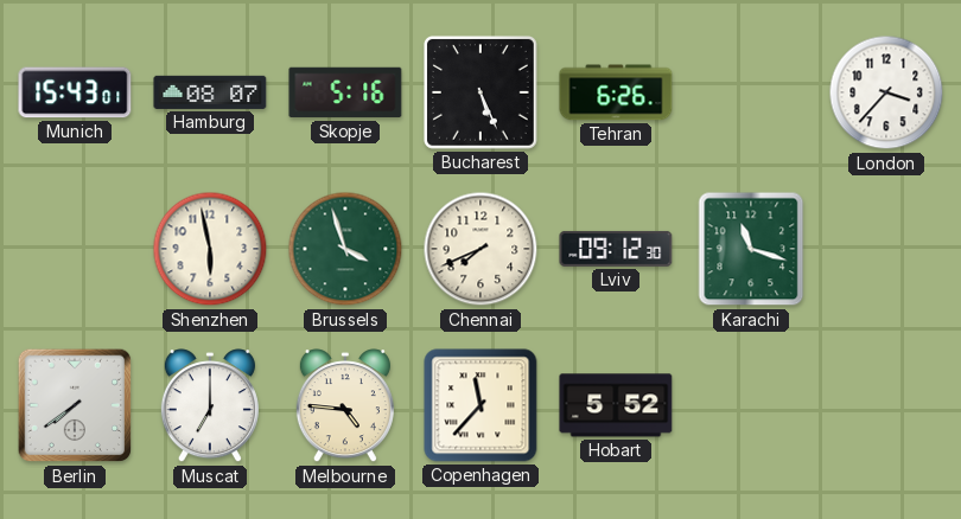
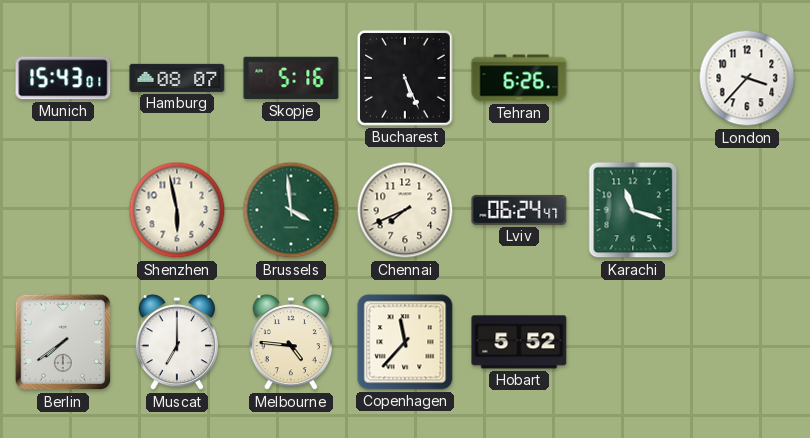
Brussels: 3:57 -> 3:59
Lviv: 09:12 -> 06:24
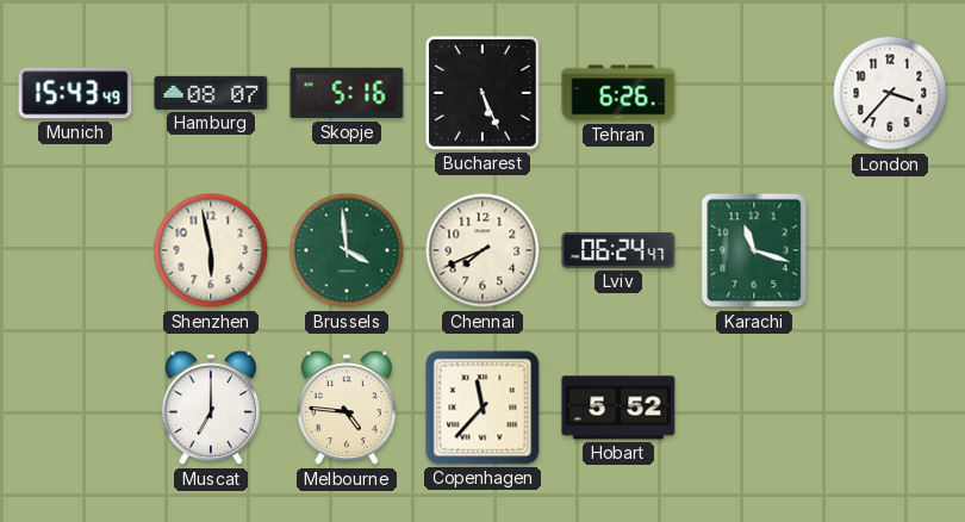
Munich: 15:43:01 -> 15:43:49
Berlin: 7:39 -> none
